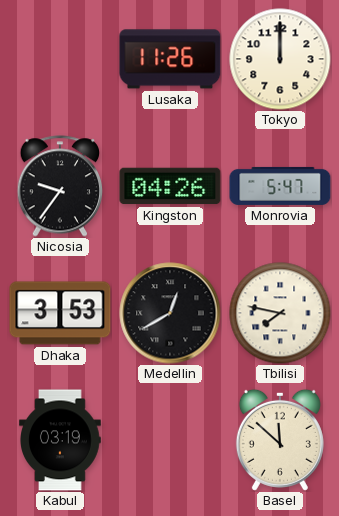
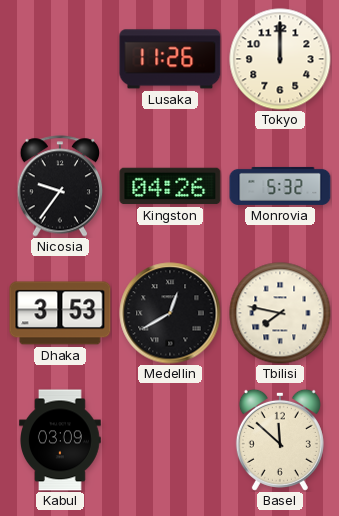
Monrovia: 5:47 -> 5:32
Kabul: 03:19 -> 03:09
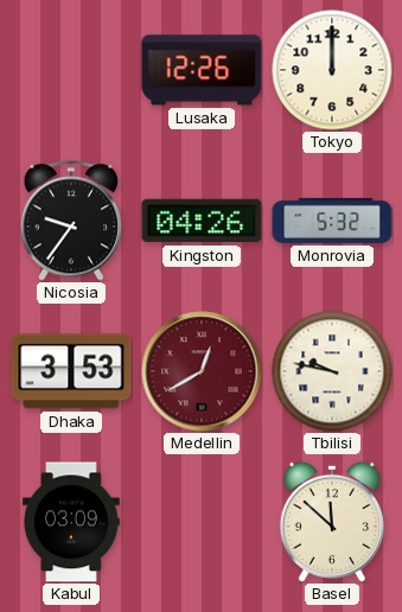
Lusaka: 11:26 -> 12:26
Medellin dial: black -> burgundy
Tbilisi: 7:47 -> 9:47
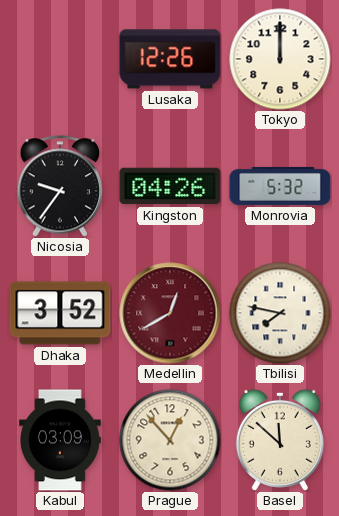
Dhaka: 3:53 -> 3:52
Tbilisi: 9:47 -> 7:47
Prague: none -> 12:53
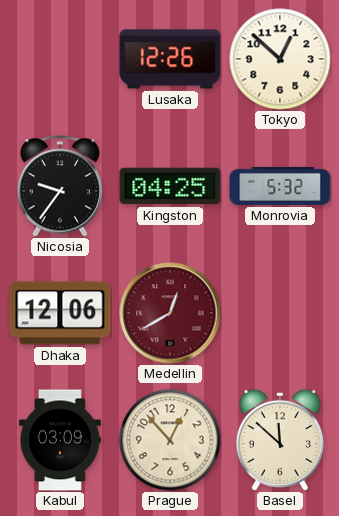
Tokyo: 12:00 -> 12:52
Kingston: 04:26 -> 04:25
Dhaka: 3:52 -> 12:06
Tbilisi: 7:47 -> none
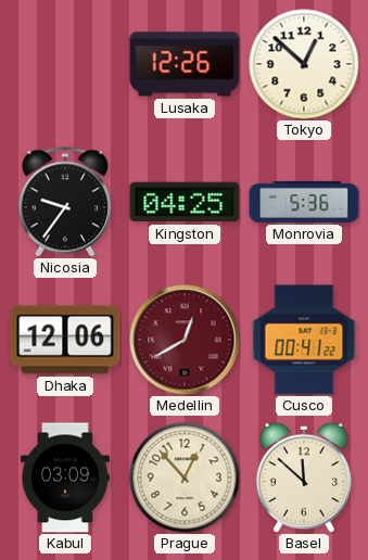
Monrovia: 5:32 -> 5:36
Cusco: none -> 00:41
